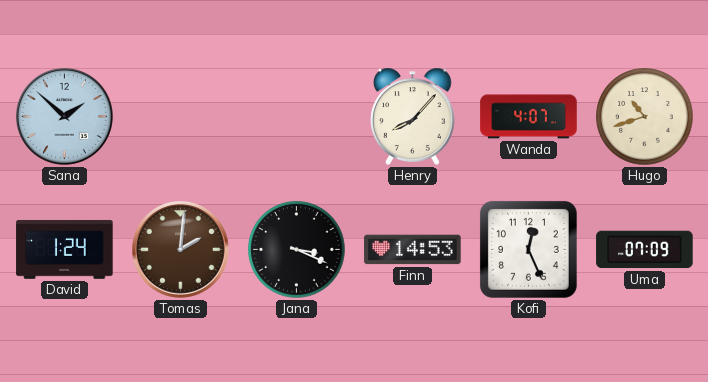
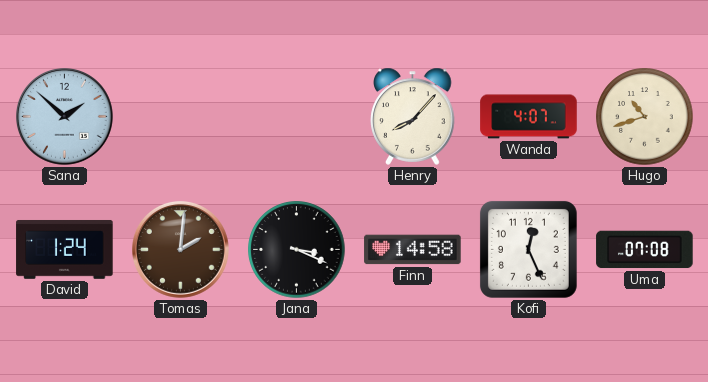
Finn: 14:53 -> 14:58
Uma: 07:09 -> 07:08
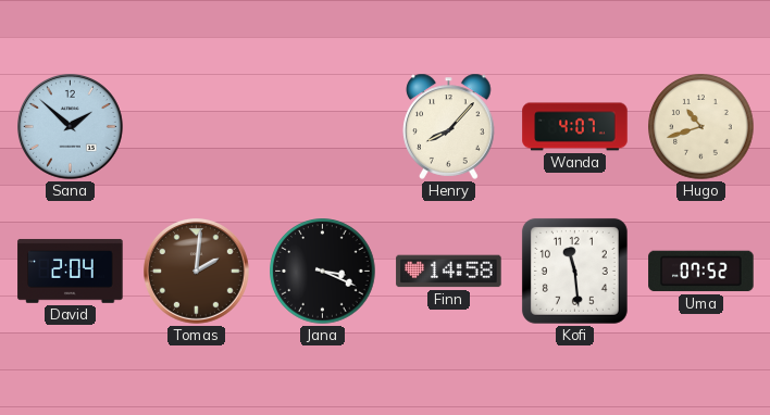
David: 1:24 -> 2:04
Kofi: 12:26 -> 11:29
Uma: 07:08 -> 07:52
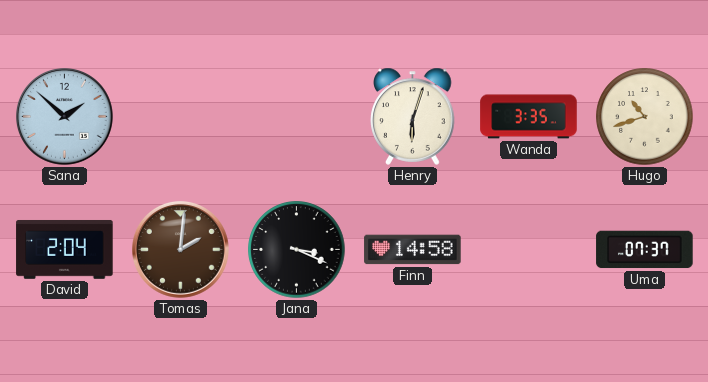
Henry: 8:07 -> 6:03
Wanda: 4:07 -> 3:35
Kofi: 11:29 -> none
Uma: 07:52 -> 07:37
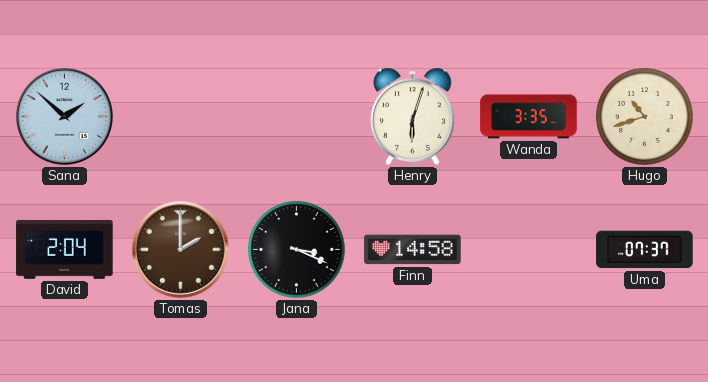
Tomas: 2:01 -> 2:00
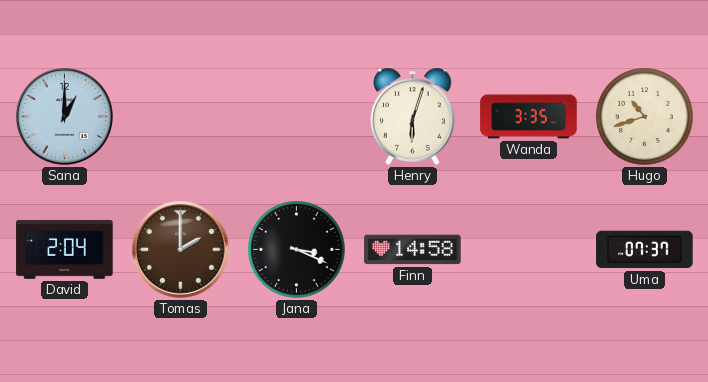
Sana: 1:52 -> 1:00
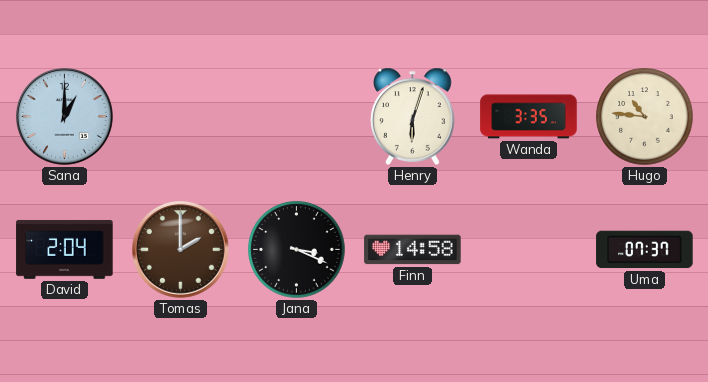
Hugo: 10:42 -> 10:46
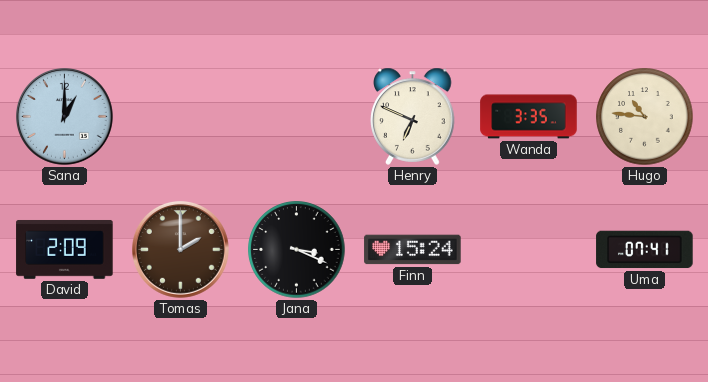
Henry: 6:03 -> 6:49
David: 2:04 -> 2:09
Finn: 14:58 -> 15:24
Uma: 07:37 -> 07:41
